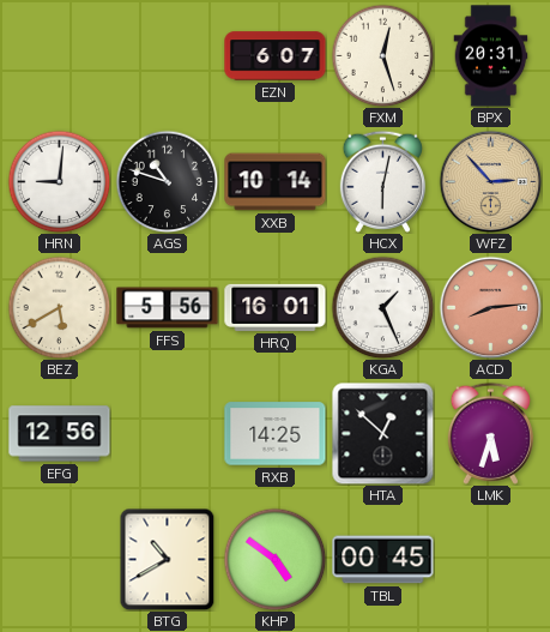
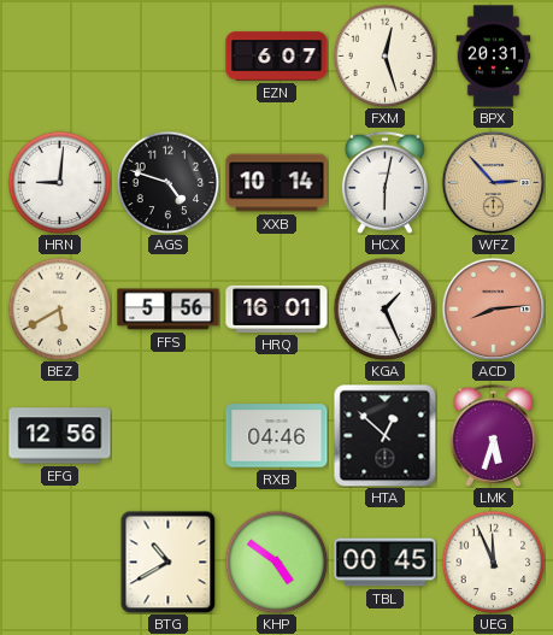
AGS: 10:48 -> 4:48
RXB: 14:25 -> 04:46
UEG: none -> 11:56
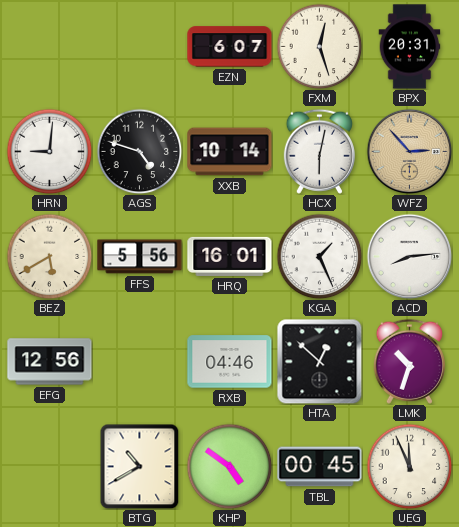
ACD dial: salmon -> white
LMK: 5:33 -> 10:33
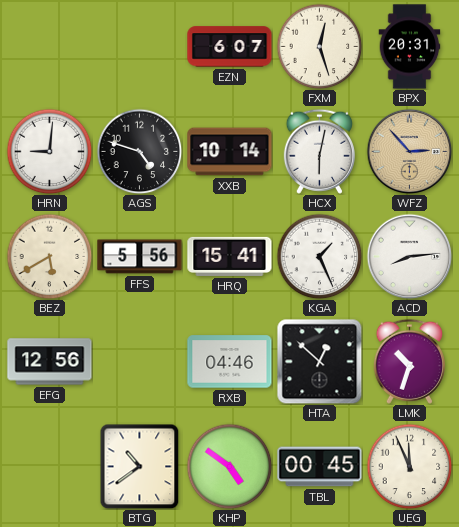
HRQ: 16:01 -> 15:41
BTG: 10:40 -> 10:39
